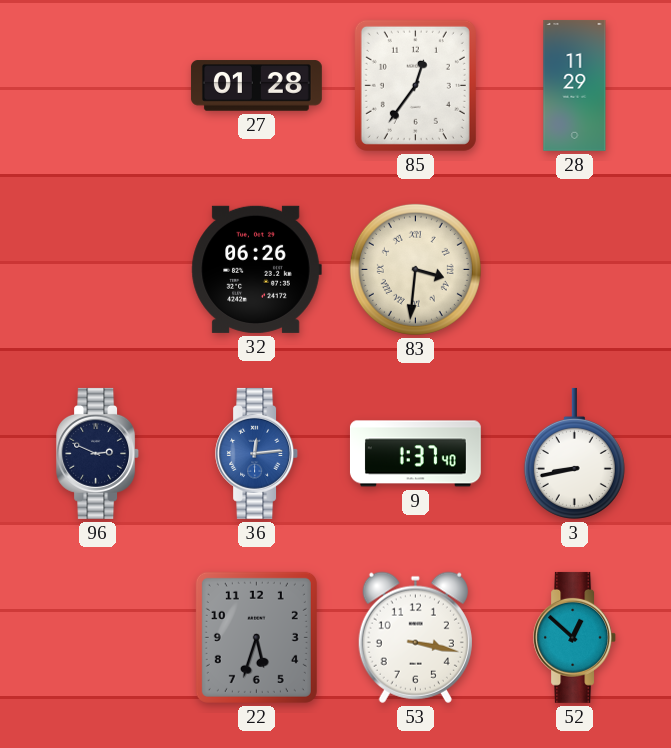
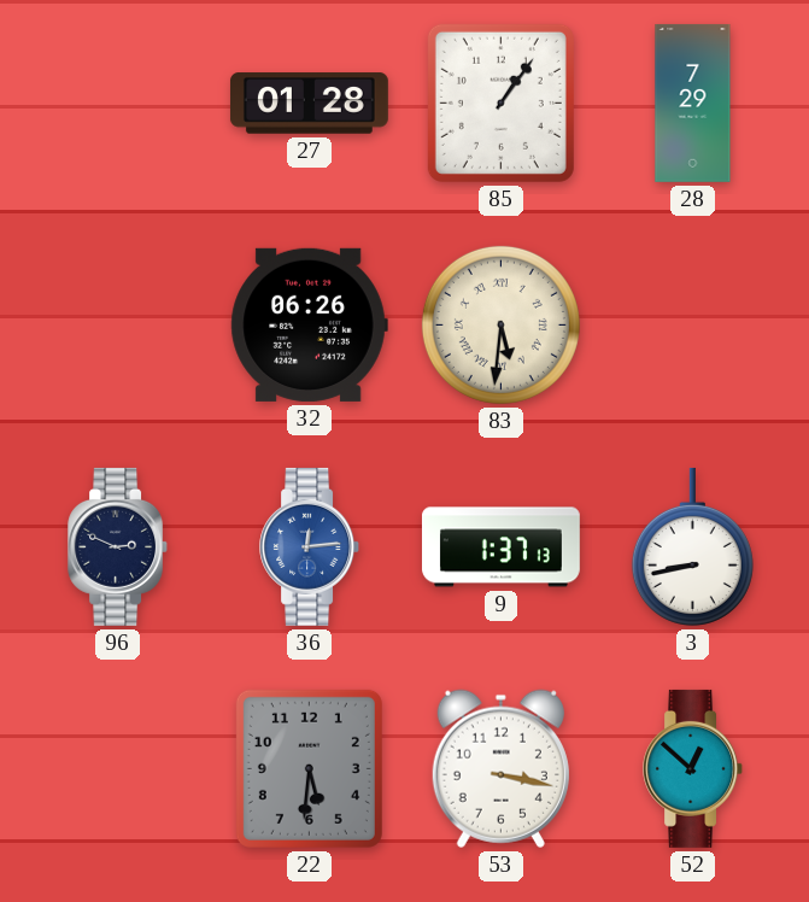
85: 12:36 -> 1:06
28: 11:29 -> 7:29
83: 3:31 -> 5:31
9: 1:37:40 -> 1:37:13
22: 5:33 -> 5:31
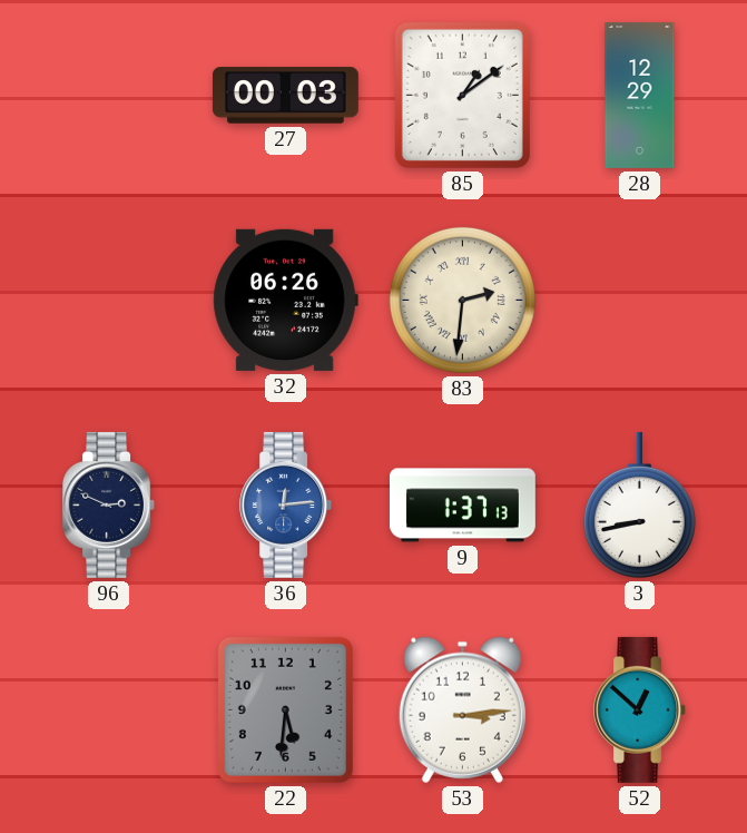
27: 01:28 -> 00:03
85: 1:06 -> 1:09
28: 7:29 -> 12:29
83: 5:31 -> 2:31
53: 3:17 -> 3:14
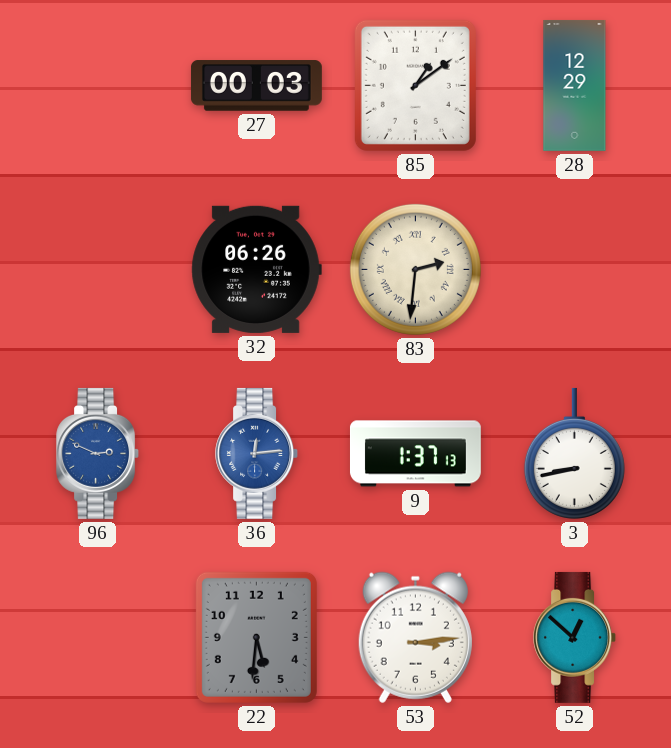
96 dial: navy -> blue
